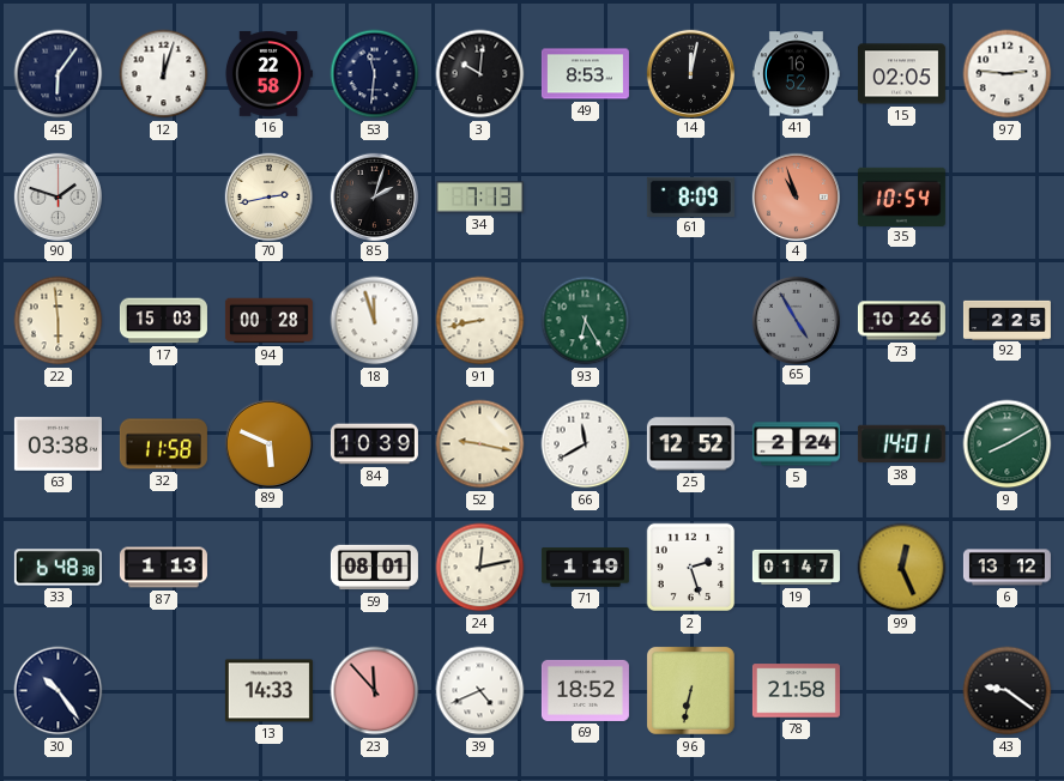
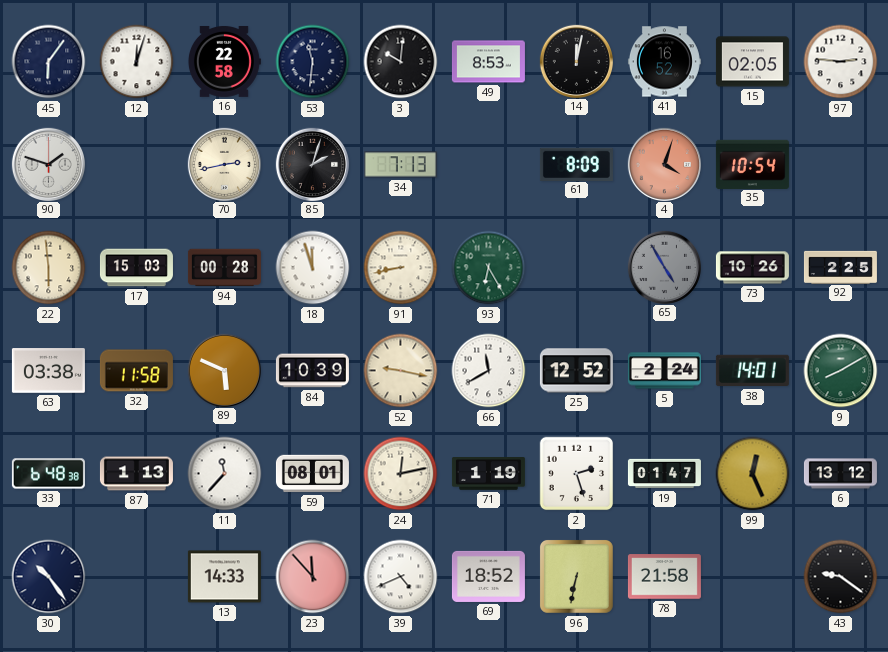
4: 10:57 -> 4:03
11: none -> 11:37
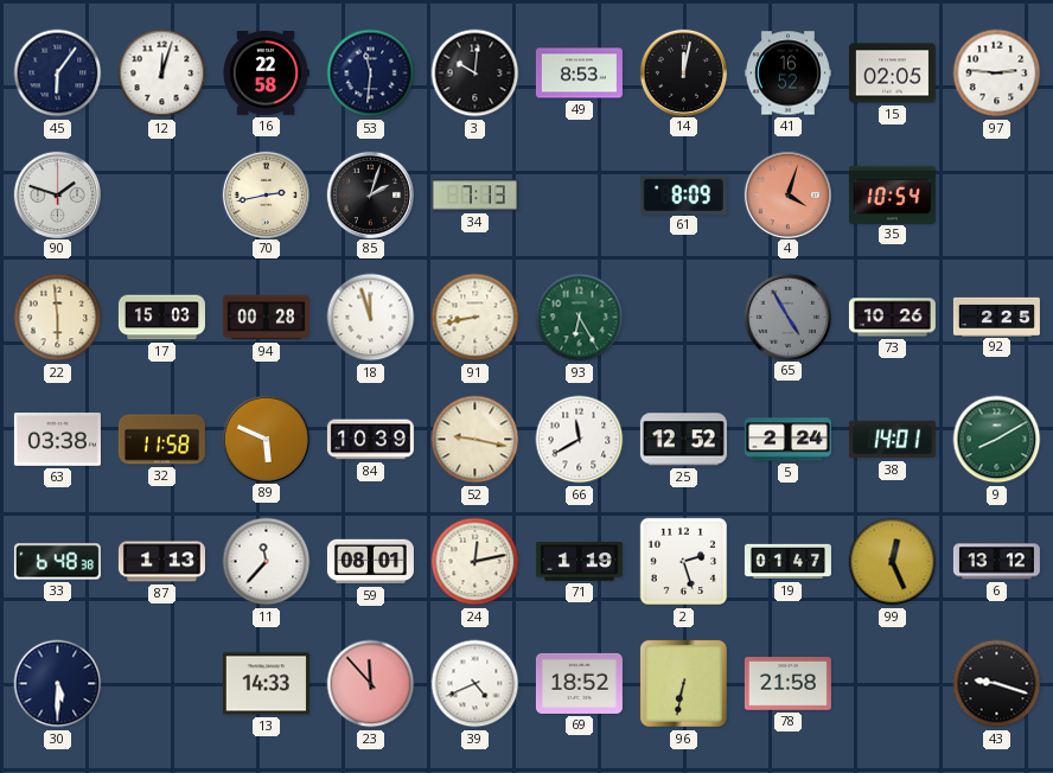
30: 10:24 -> 5:30
43: 9:21 -> 9:18
